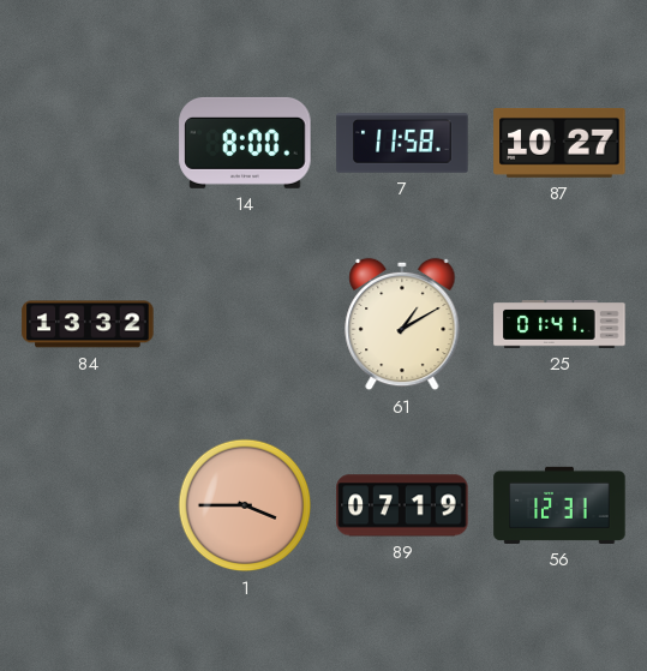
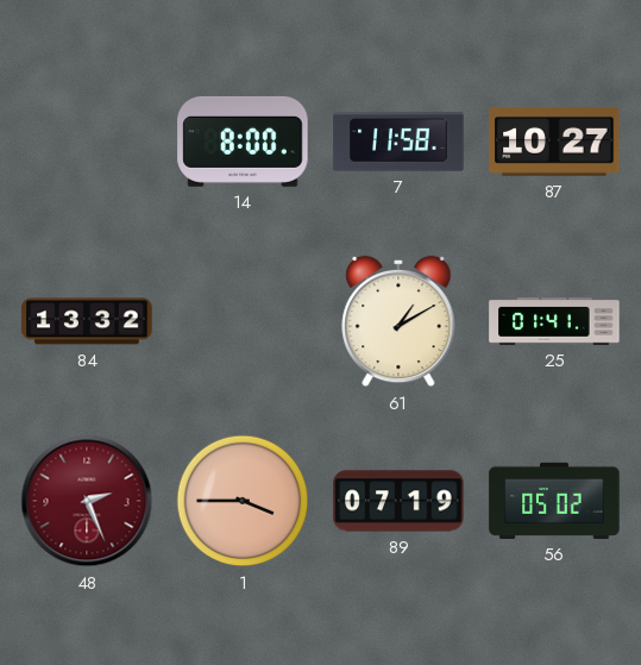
48: none -> 2:26
56: 12:31 -> 05:02
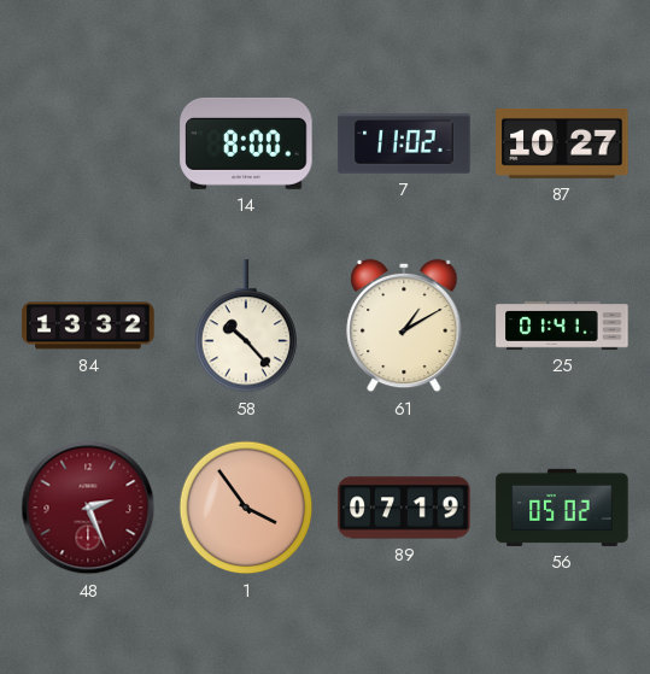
7: 11:58 -> 11:02
58: none -> 10:23
1: 3:45 -> 3:54
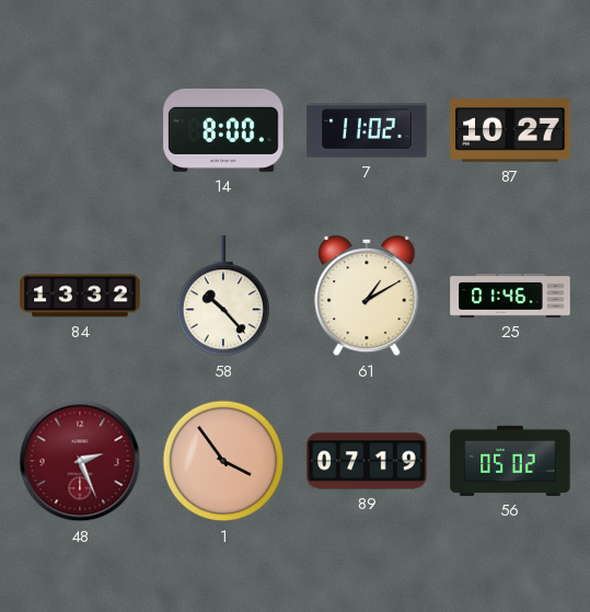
25: 01:41 -> 01:46
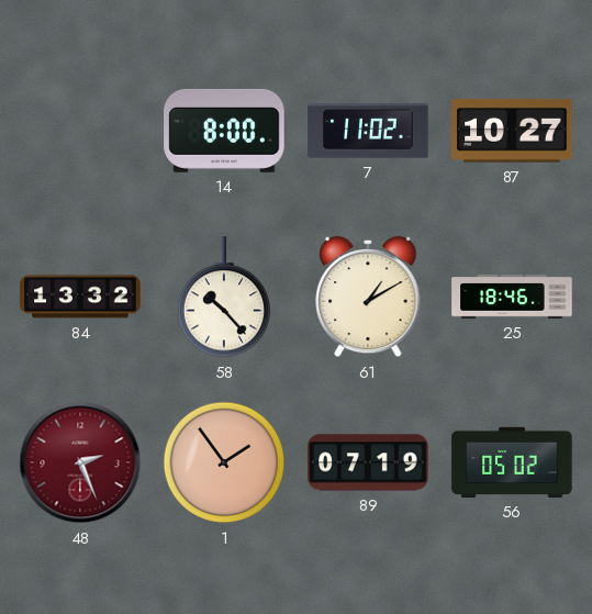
25: 01:46 -> 18:46
1: 3:54 -> 1:54
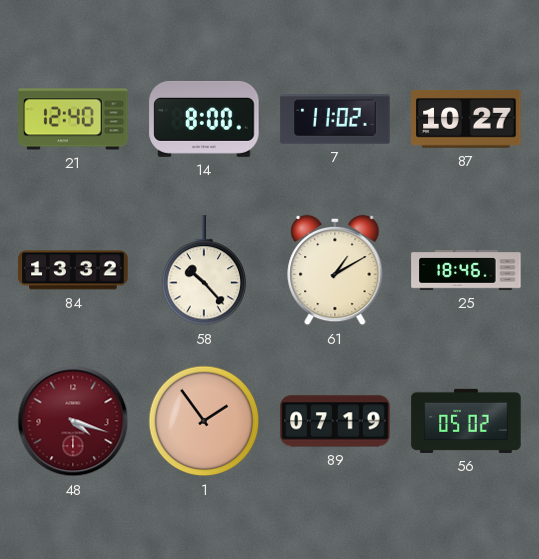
21: none -> 12:40
48: 2:26 -> 4:18
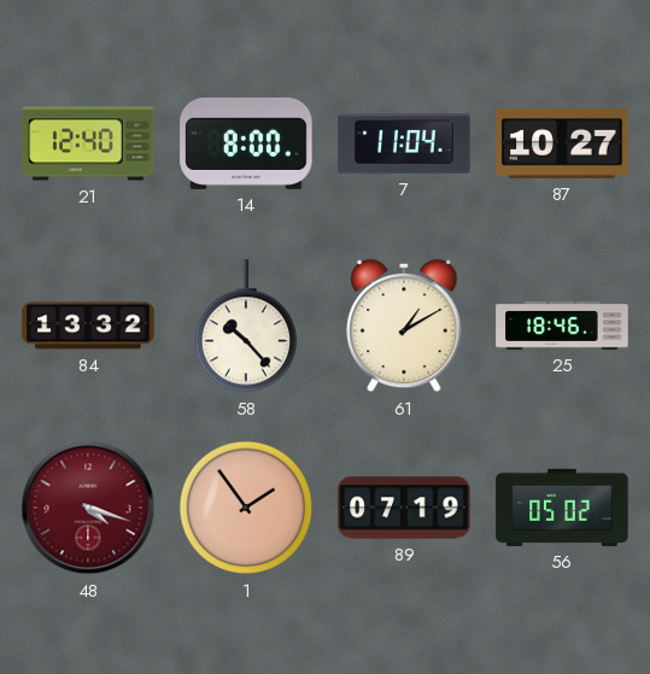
7: 11:02 -> 11:04
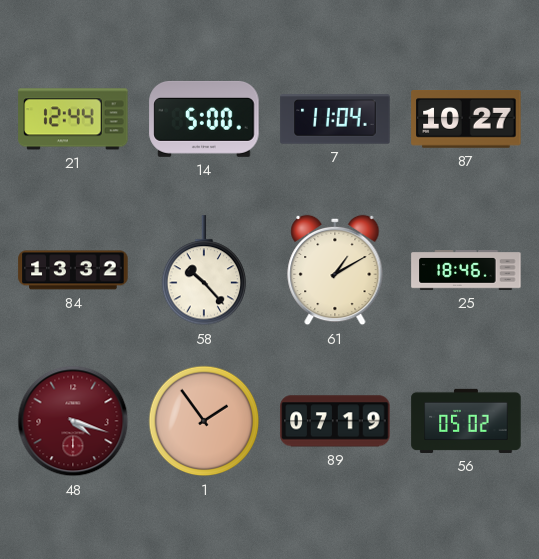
21: 12:40 -> 12:44
14: 8:00 -> 5:00
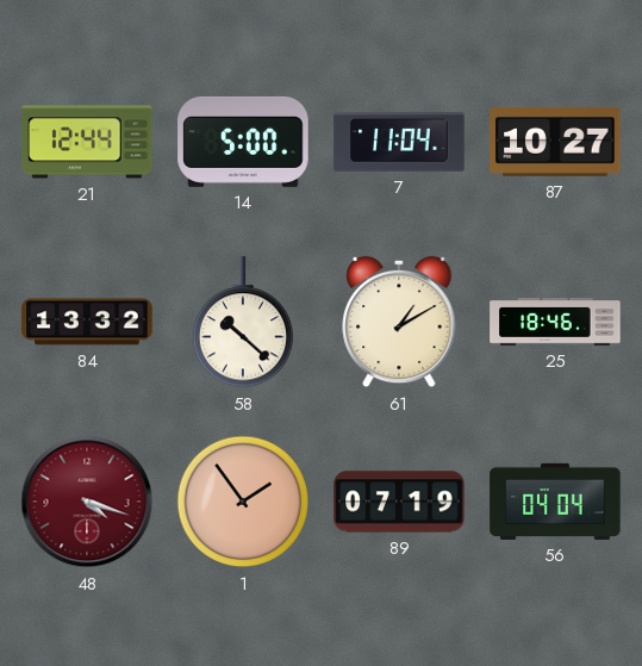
58: 10:23 -> 10:22
56: 05:02 -> 04:04
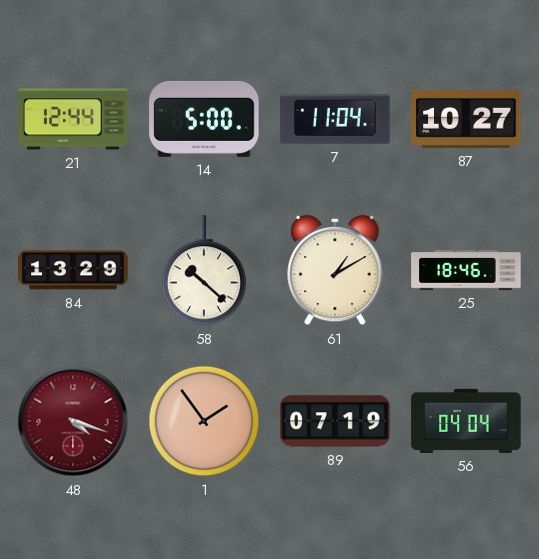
84: 13:32 -> 13:29
